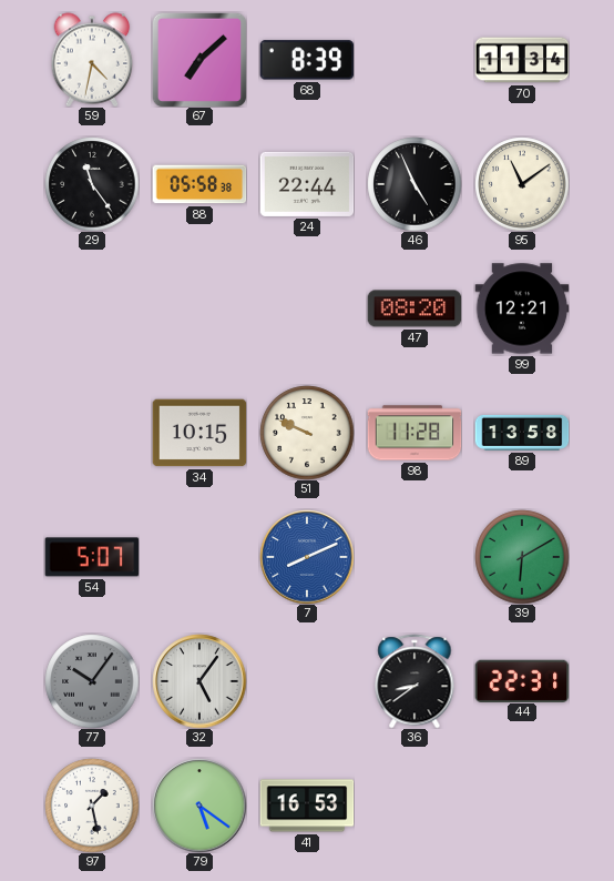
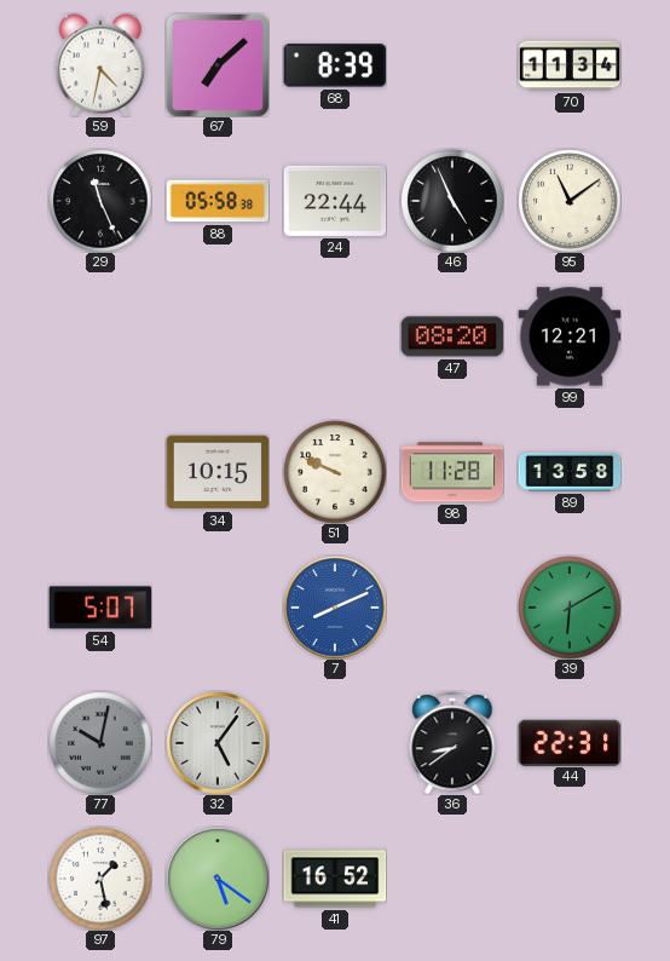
29: 11:24 -> 11:26
77: 10:06 -> 10:02
41: 16:53 -> 16:52
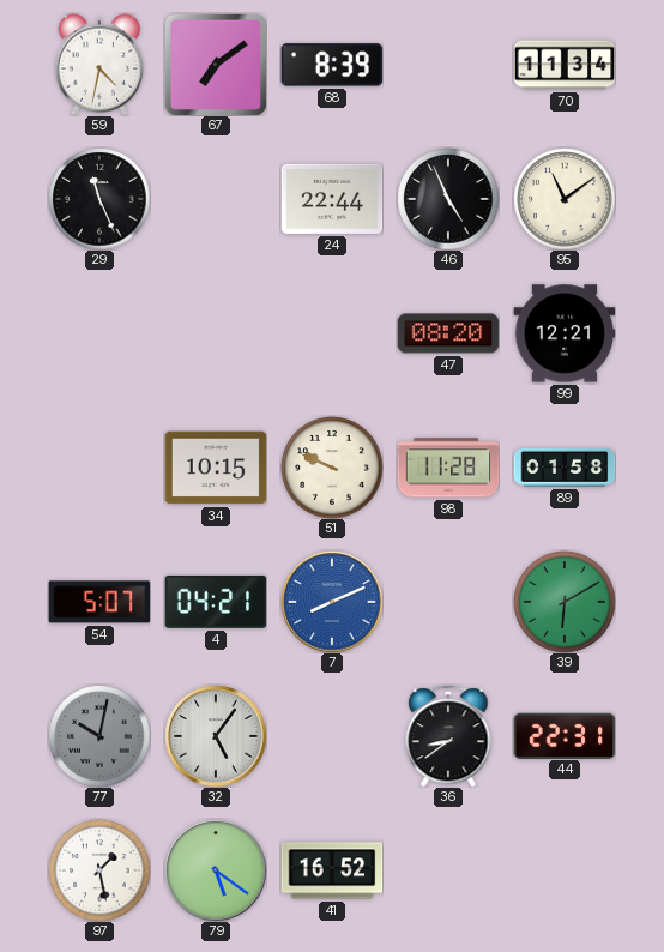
67: 7:08 -> 7:09
88: 05:58 -> none
89: 13:58 -> 01:58
4: none -> 04:21
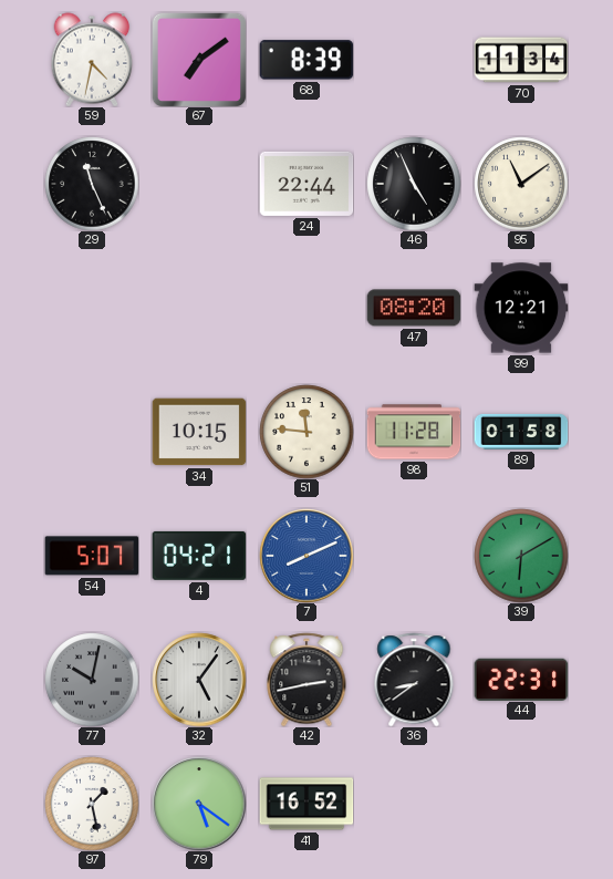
51: 9:49 -> 11:46
42: none -> 2:43
